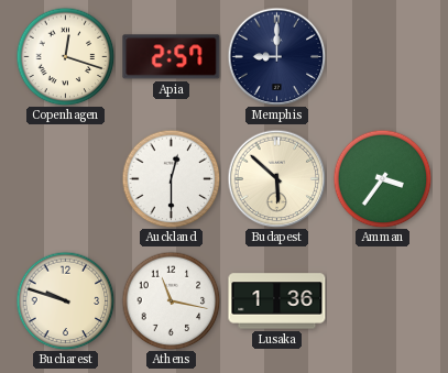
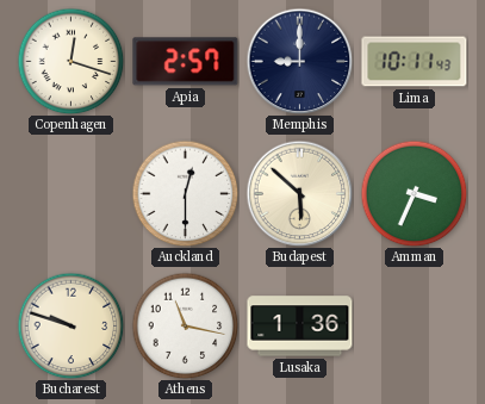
Lima: none -> 10:11
Amman: 3:36 -> 3:34
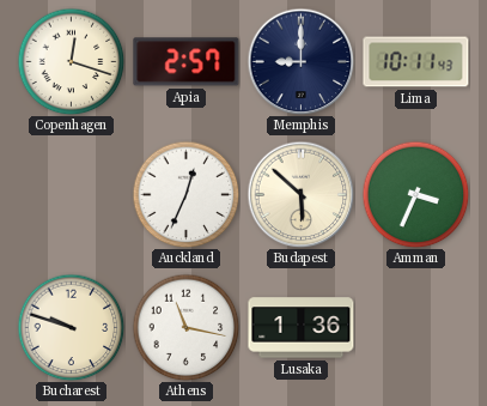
Auckland: 12:30 -> 12:34
